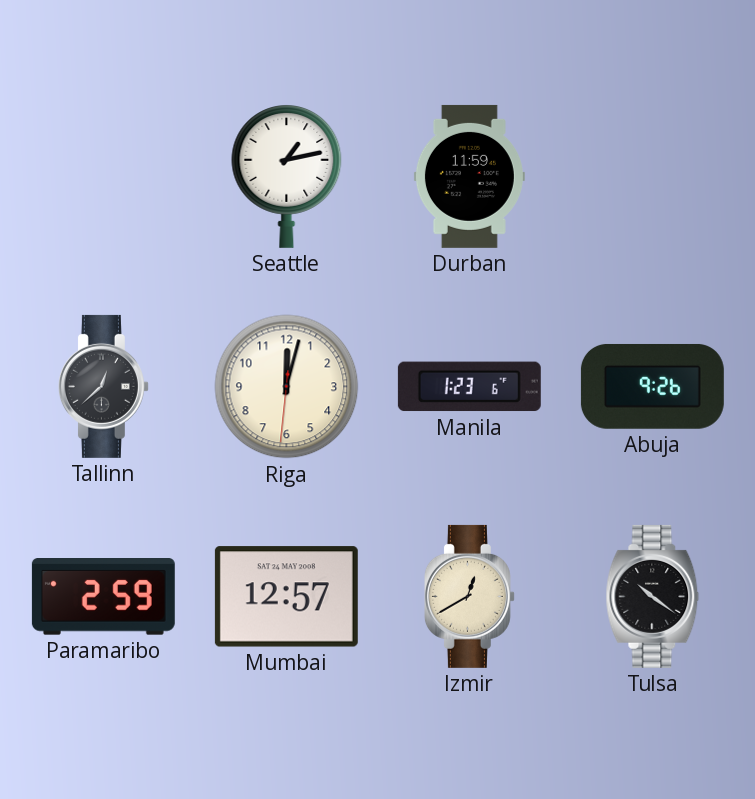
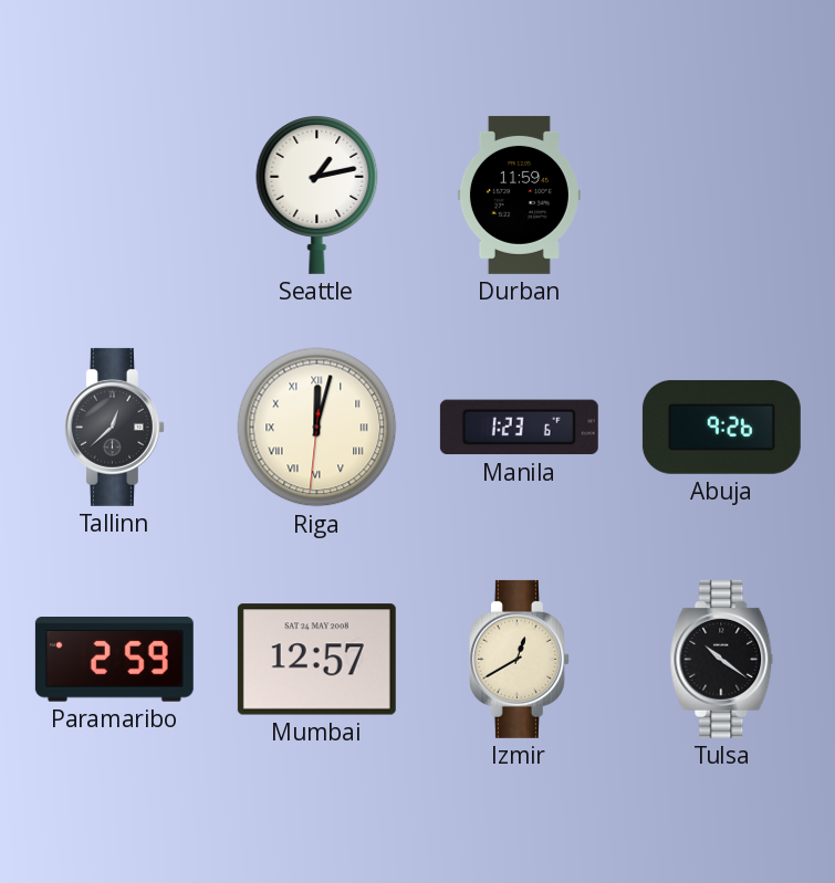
Riga numerals: Arabic -> Roman
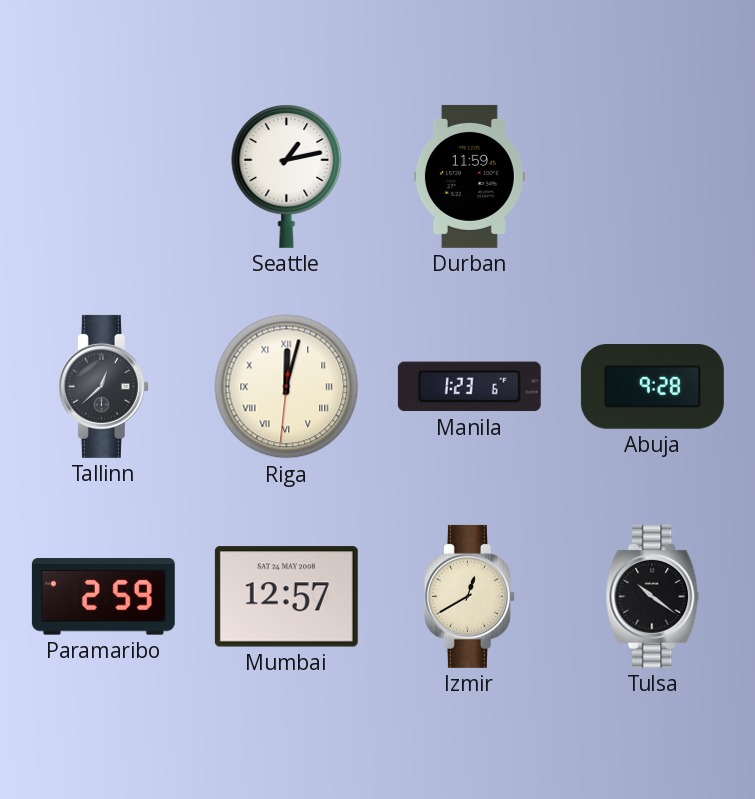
Abuja: 9:26 -> 9:28
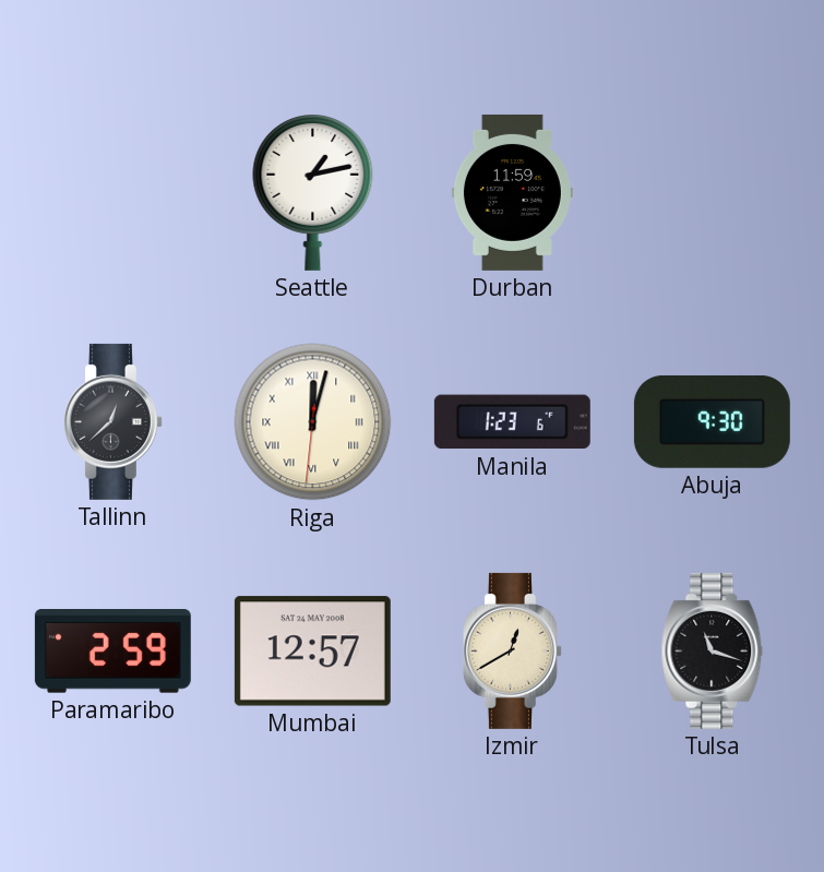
Abuja: 9:28 -> 9:30
Tulsa: 10:21 -> 11:18
